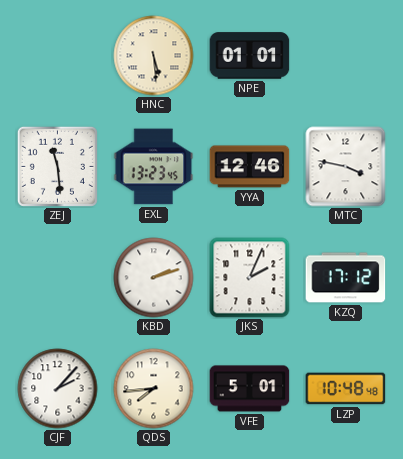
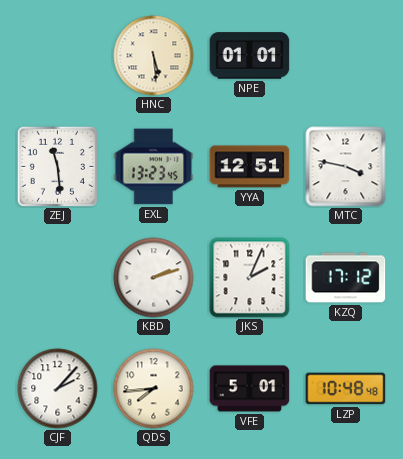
YYA: 12:46 -> 12:51
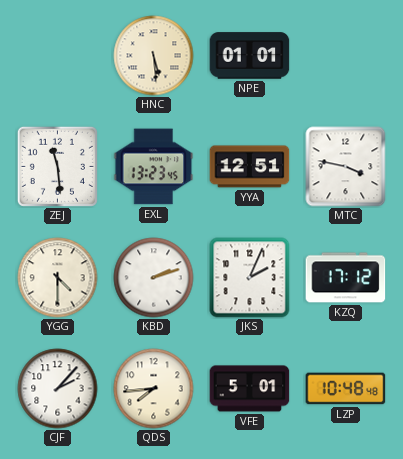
YGG: none -> 4:30
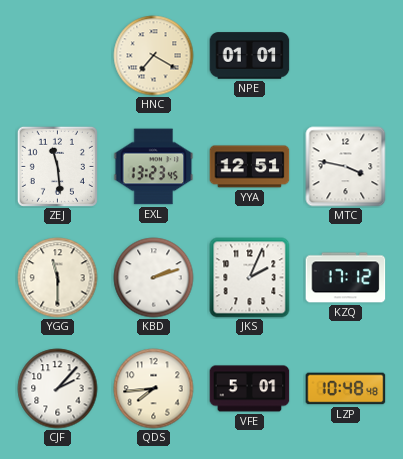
HNC: 5:29 -> 7:20
YGG: 4:30 -> 11:30
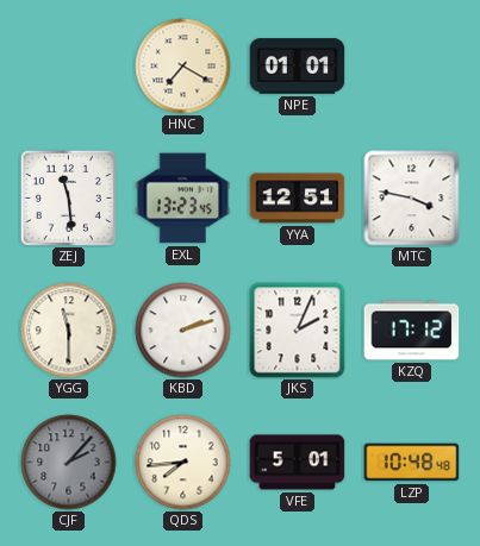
CJF dial: white -> grey
